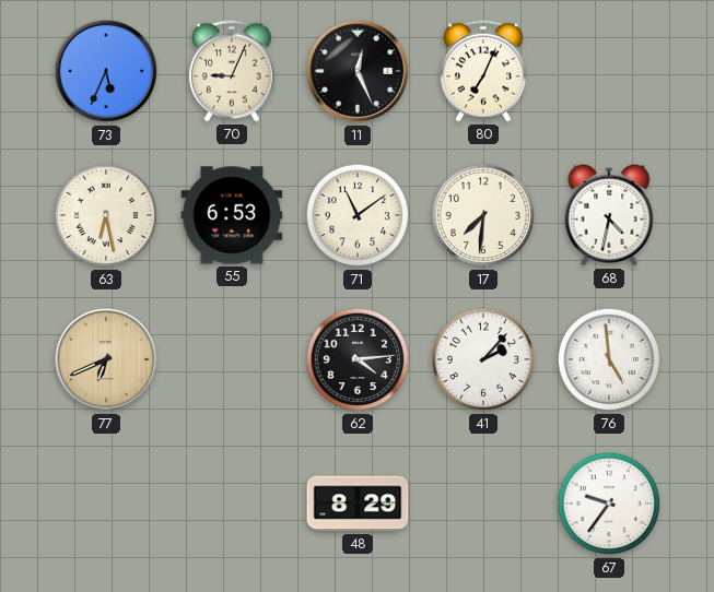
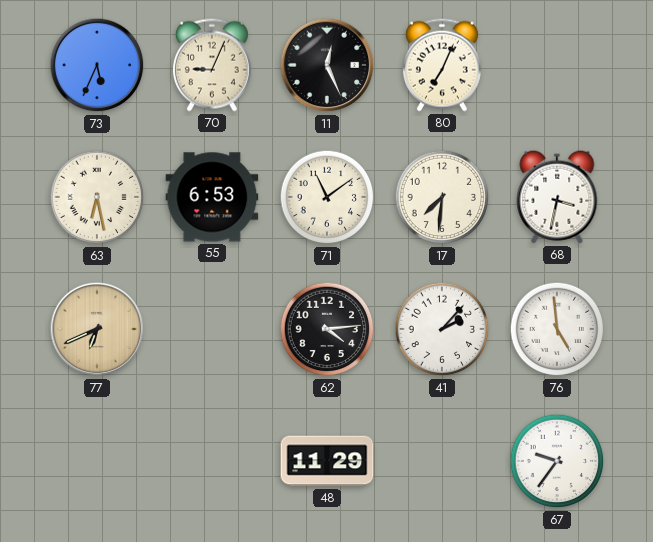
68: 4:32 -> 3:32
48: 8:29 -> 11:29
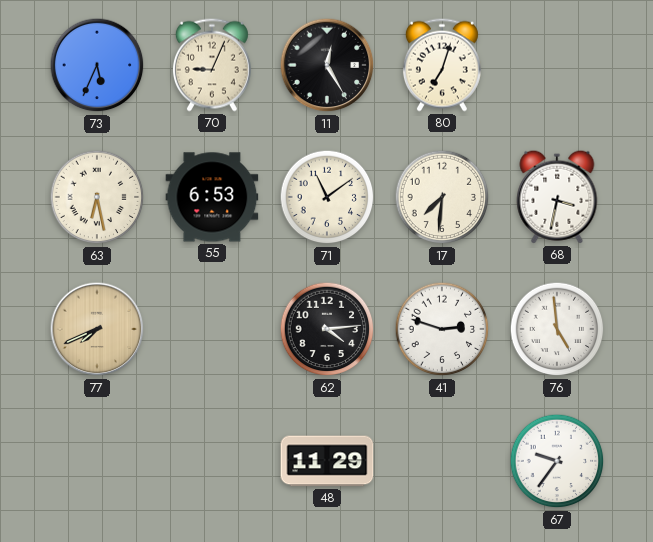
11: 12:26 -> 12:25
80: 7:04 -> 7:03
77: 6:41 -> 7:41
41: 2:07 -> 2:48
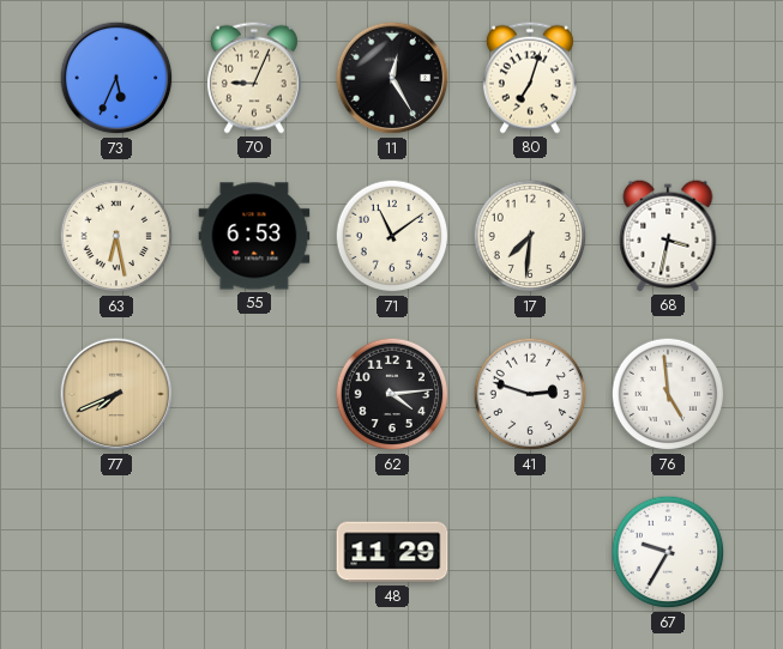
67: 9:36 -> 9:35
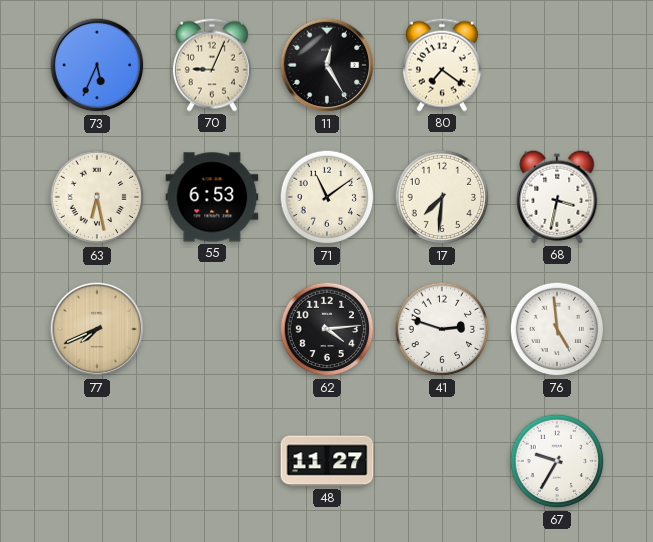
80: 7:03 -> 7:21
48: 11:29 -> 11:27
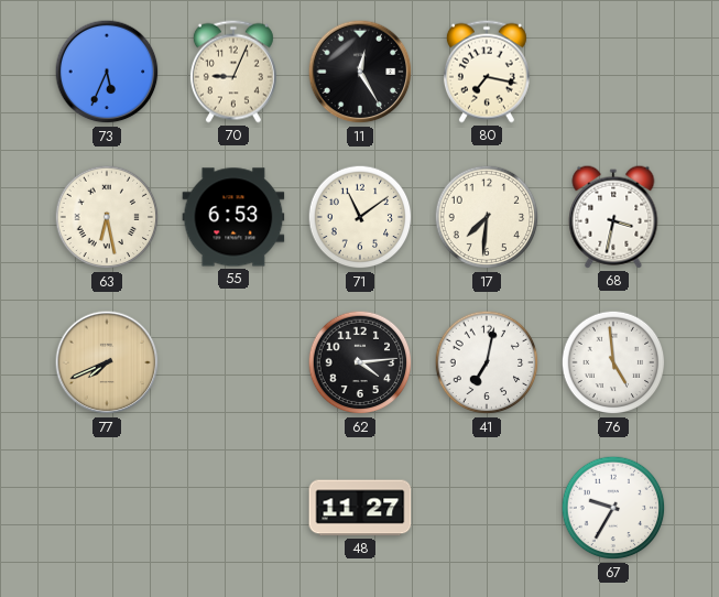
80: 7:21 -> 7:17
41: 2:48 -> 7:02
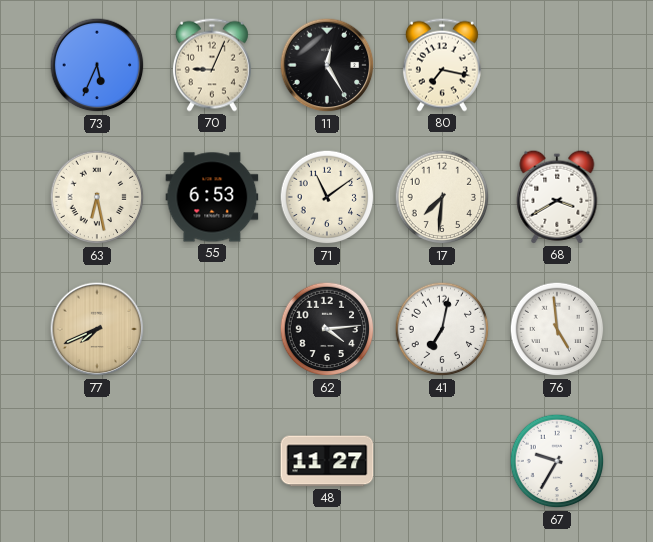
68: 3:32 -> 3:40
